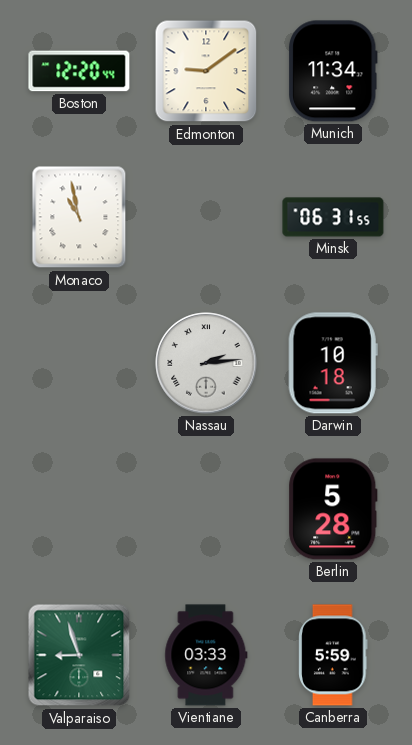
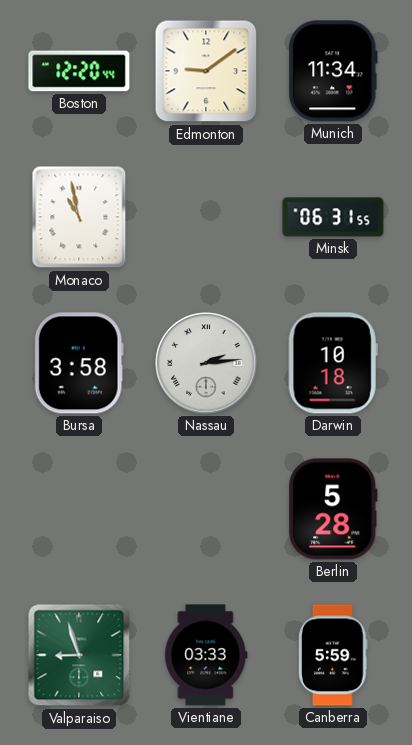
Bursa: none -> 3:58
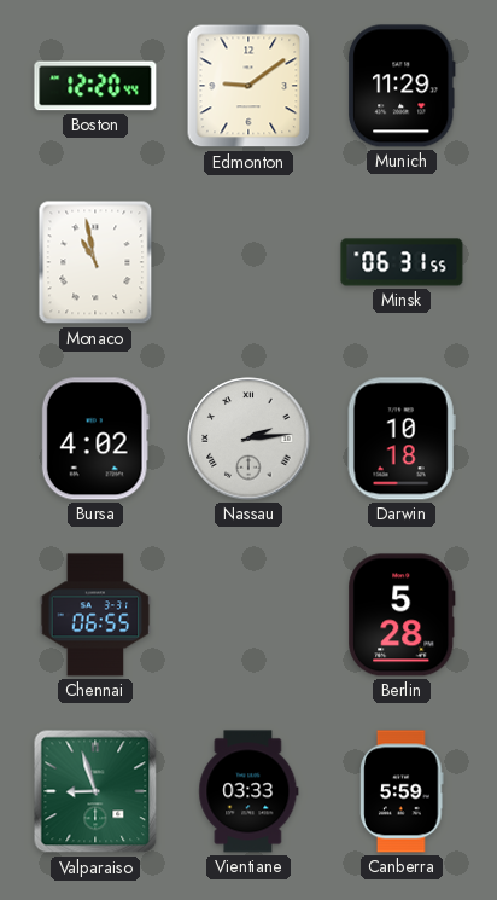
Munich: 11:34 -> 11:29
Bursa: 3:58 -> 4:02
Chennai: none -> 06:55
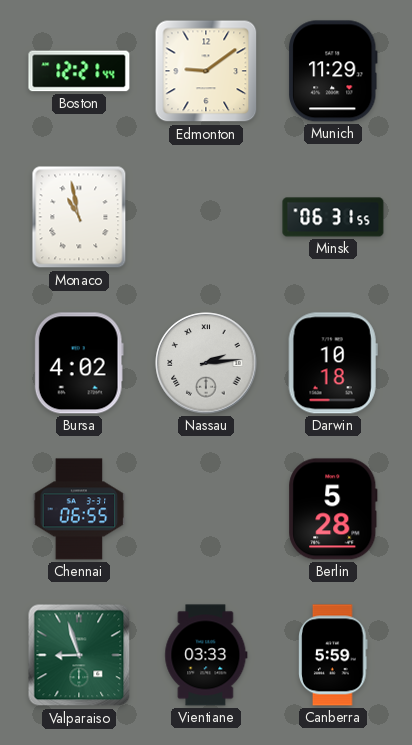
Boston: 12:20 -> 12:21
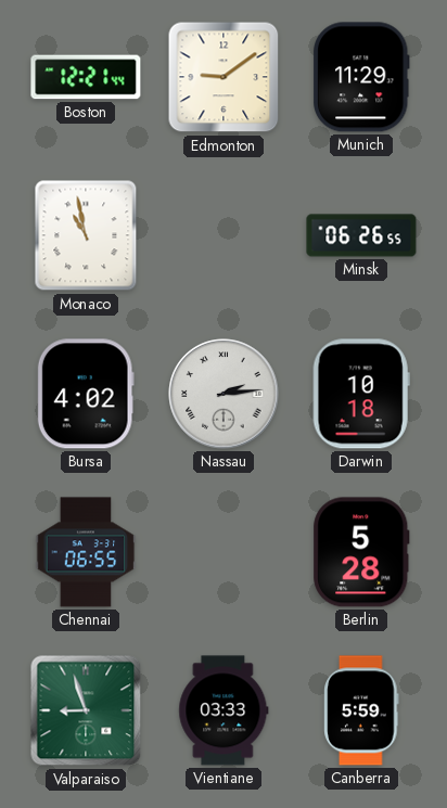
Minsk: 06:31 -> 06:26
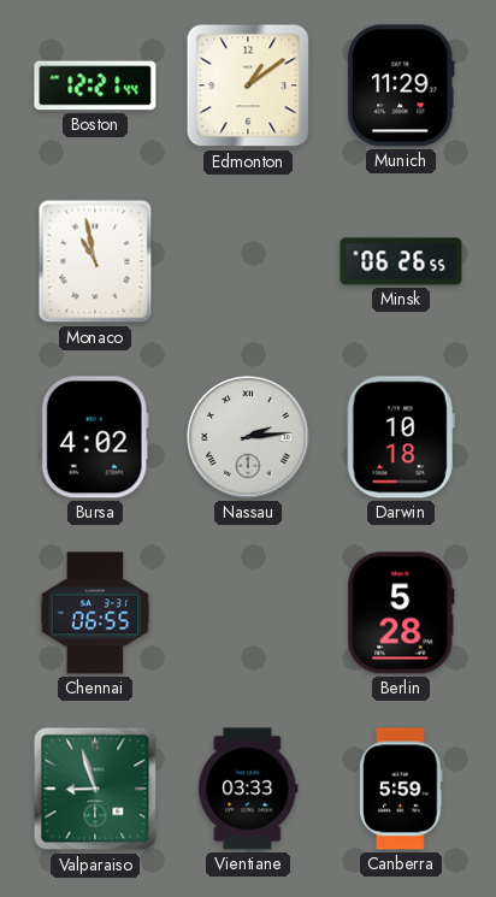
Edmonton: 9:09 -> 1:09
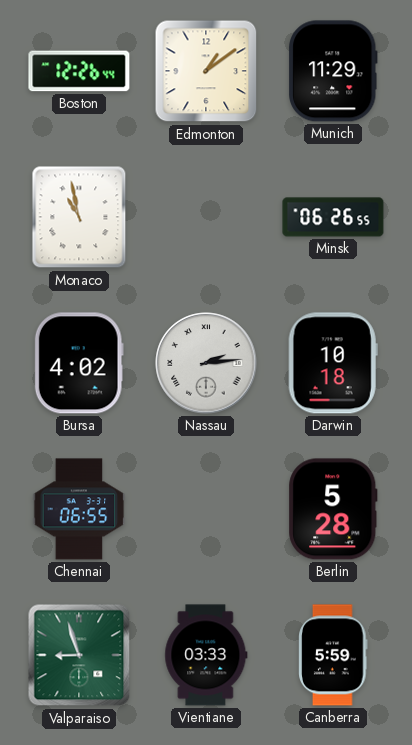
Boston: 12:21 -> 12:26
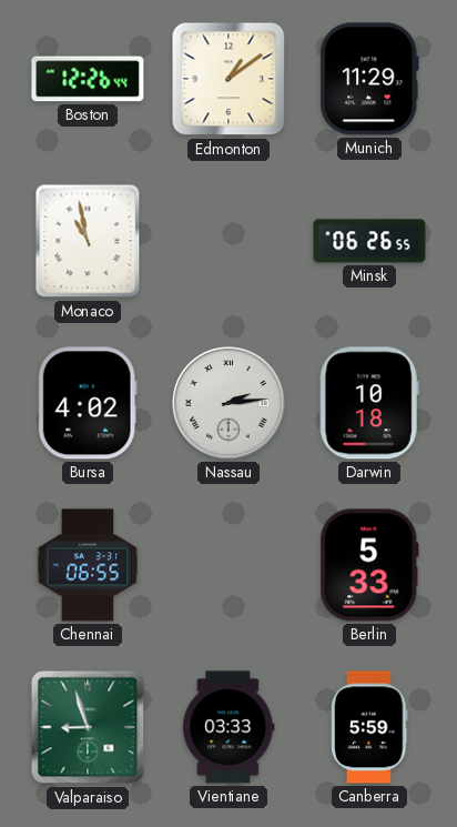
Berlin: 5:28 -> 5:33
